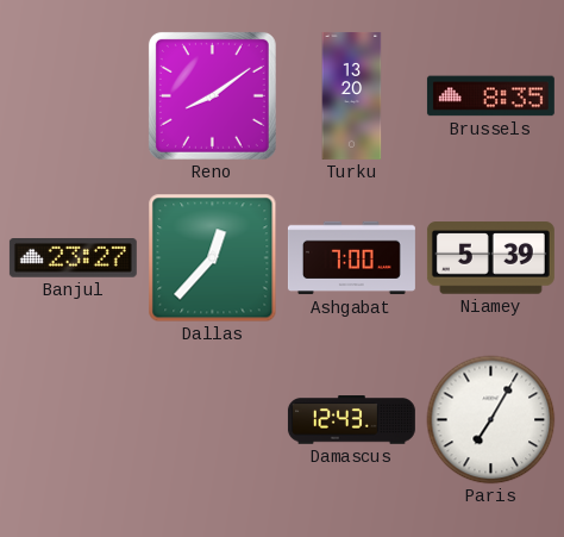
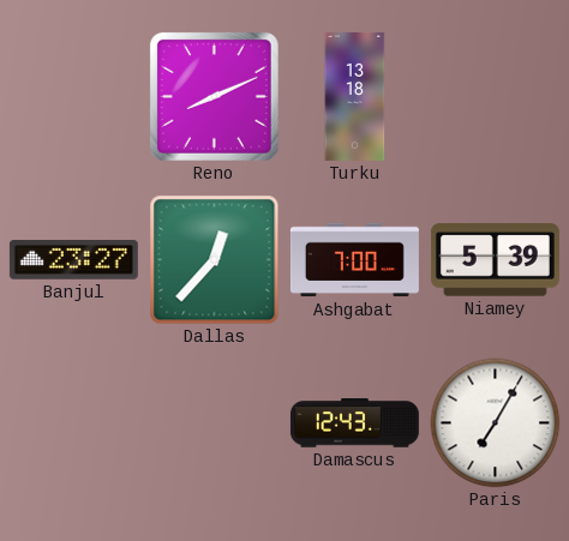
Reno: 8:09 -> 8:11
Turku: 13:20 -> 13:18
Brussels: 8:35 -> none
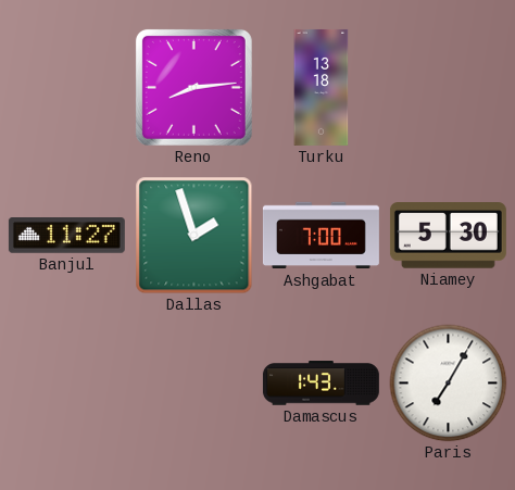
Reno: 8:11 -> 8:14
Banjul: 23:27 -> 11:27
Dallas: 12:37 -> 1:57
Niamey: 5:39 -> 5:30
Damascus: 12:43 -> 1:43
